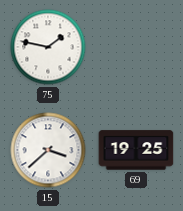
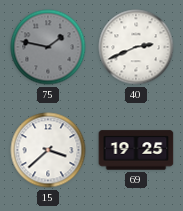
75 dial: white -> grey
40: none -> 2:41
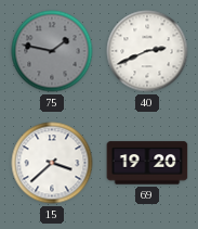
69: 19:25 -> 19:20
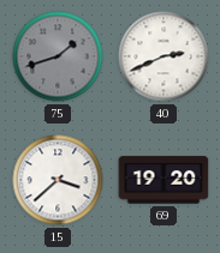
75: 1:47 -> 1:42
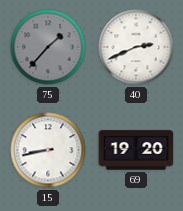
75: 1:42 -> 1:37
15: 3:38 -> 8:43
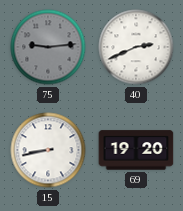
75: 1:37 -> 9:14
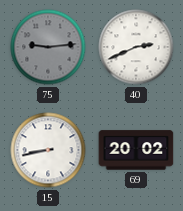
69: 19:20 -> 20:02
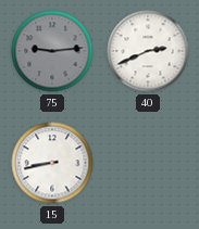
69: 20:02 -> none
